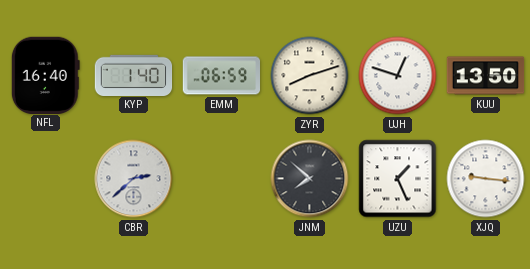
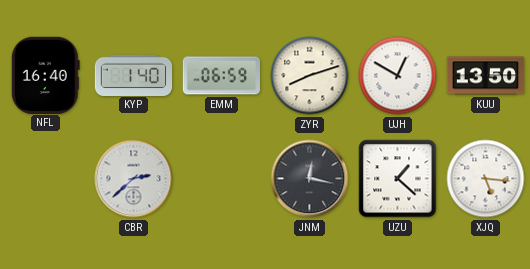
UJH: 12:48 -> 12:50
JNM: 7:52 -> 12:17
UZU: 1:26 -> 1:22
XJQ: 9:16 -> 5:16
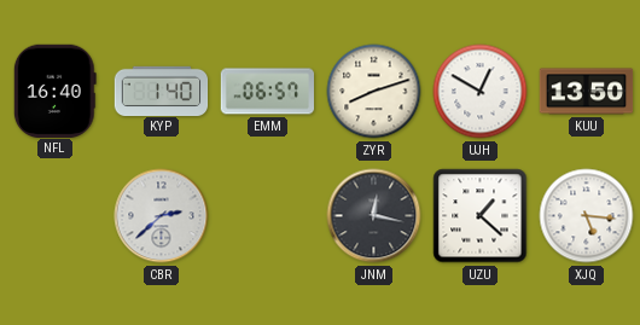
EMM: 06:59 -> 06:57
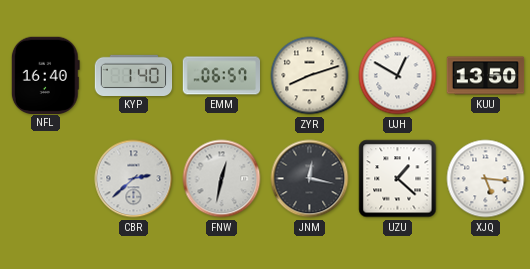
FNW: none -> 12:32
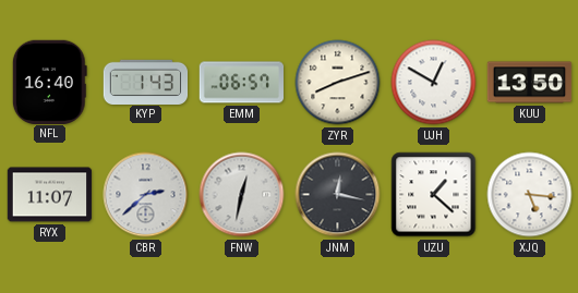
KYP: 1:40 -> 1:43
RYX: none -> 11:07
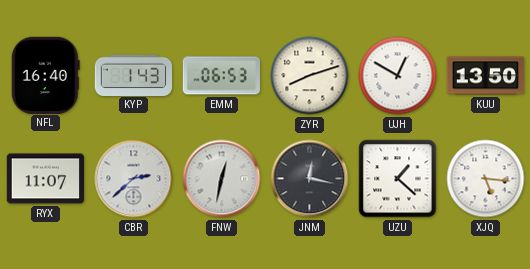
EMM: 06:57 -> 06:53
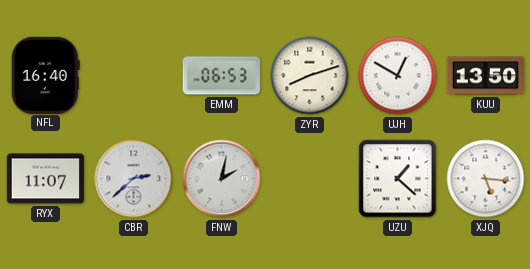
KYP: 1:43 -> none
FNW: 12:32 -> 2:02
JNM: 12:17 -> none
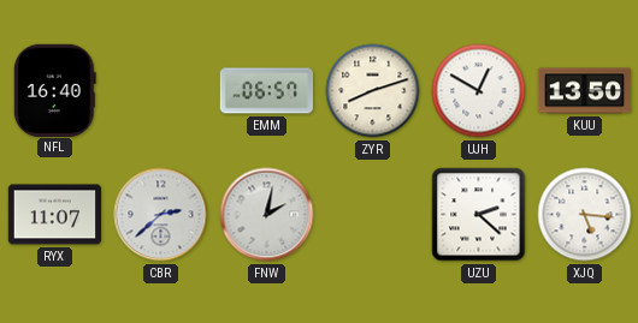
EMM: 06:53 -> 06:57
UZU: 1:22 -> 2:22
